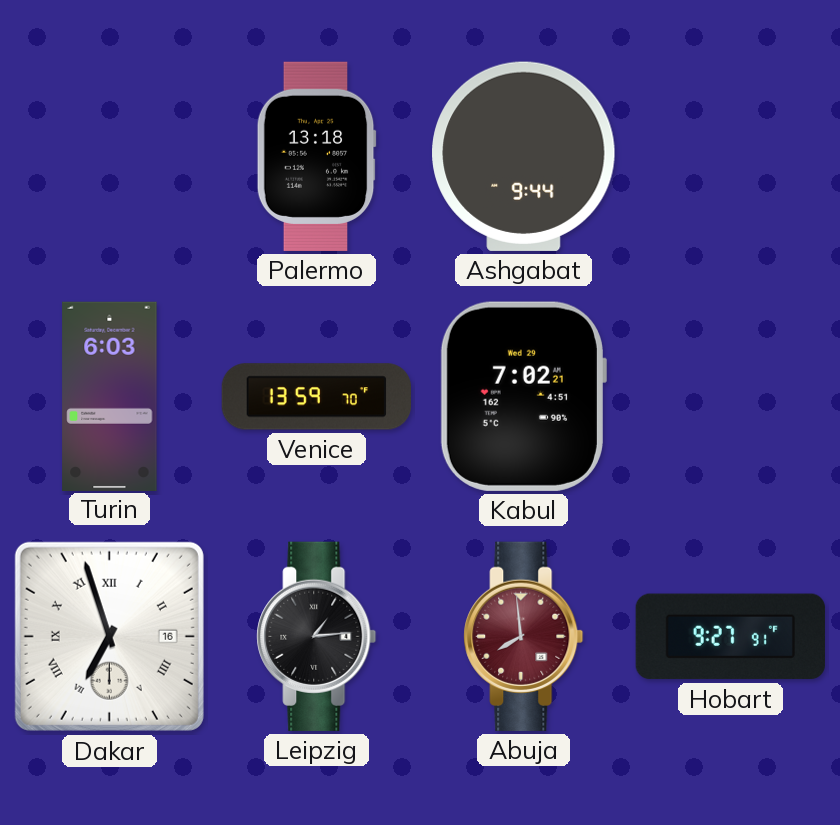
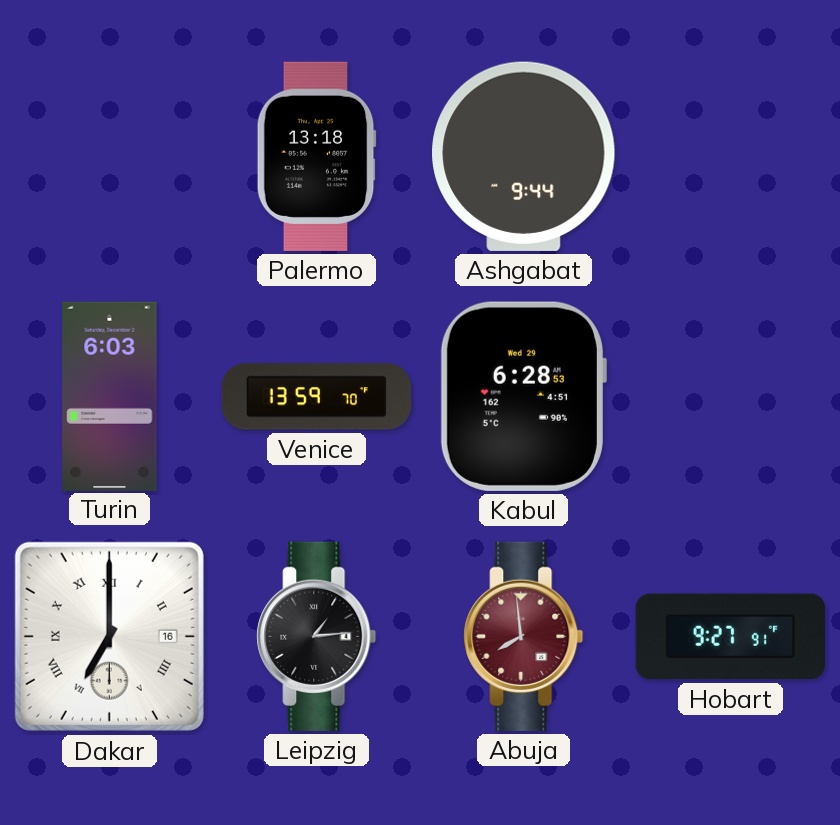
Kabul: 7:02 -> 6:28
Dakar: 6:57 -> 7:00
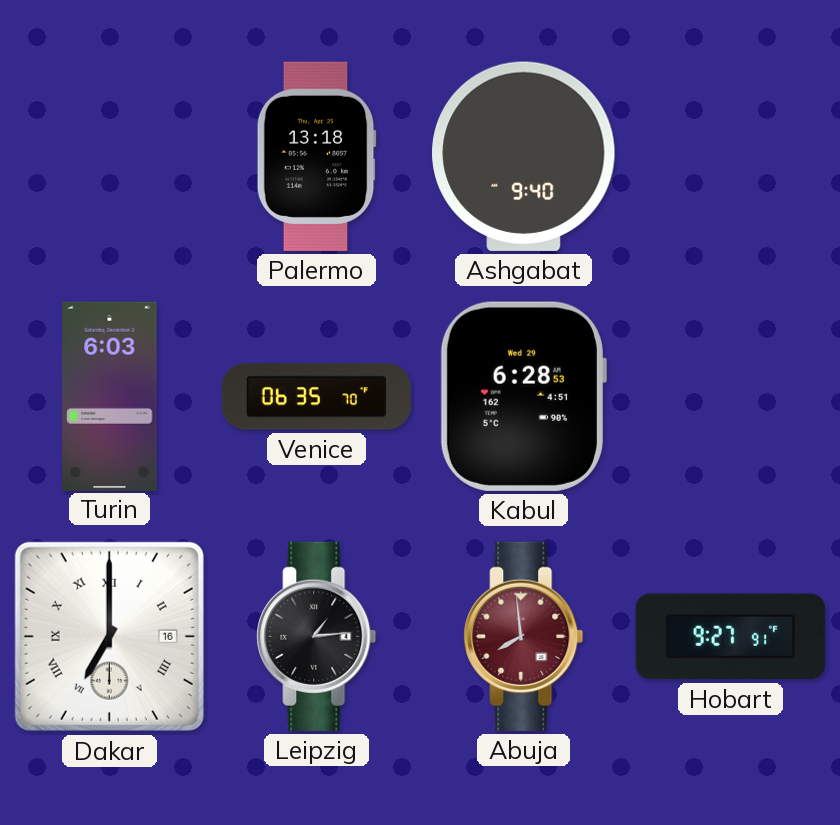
Ashgabat: 9:44 -> 9:40
Venice: 13:59 -> 06:35
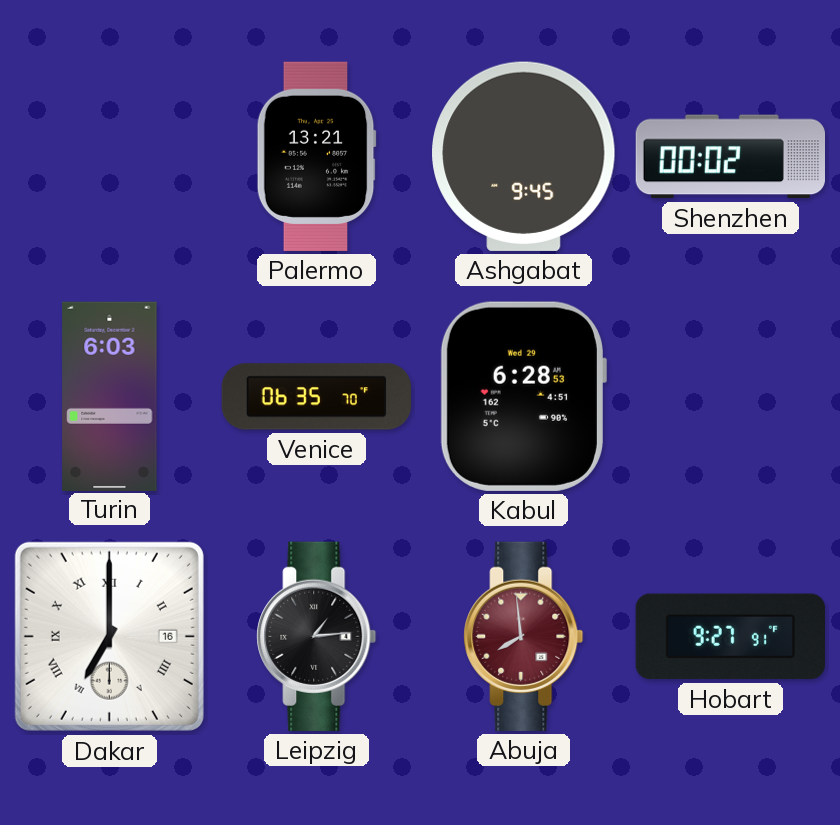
Palermo: 13:18 -> 13:21
Ashgabat: 9:40 -> 9:45
Shenzhen: none -> 00:02
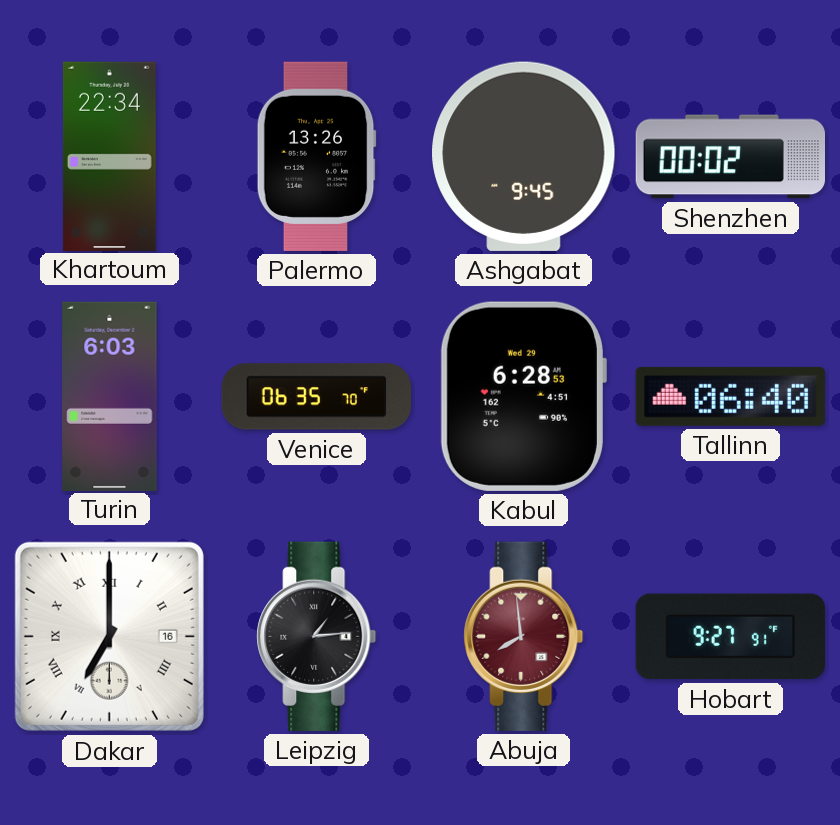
Khartoum: none -> 22:34
Palermo: 13:21 -> 13:26
Tallinn: none -> 06:40
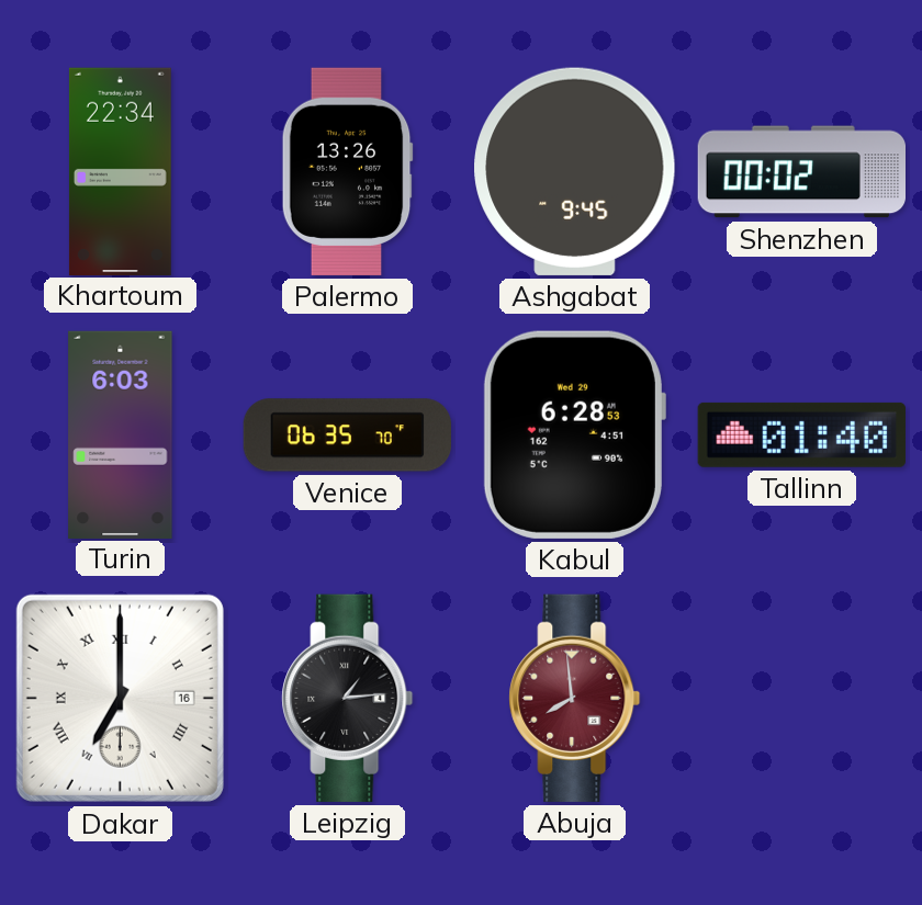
Tallinn: 06:40 -> 01:40
Hobart: 9:27 -> none
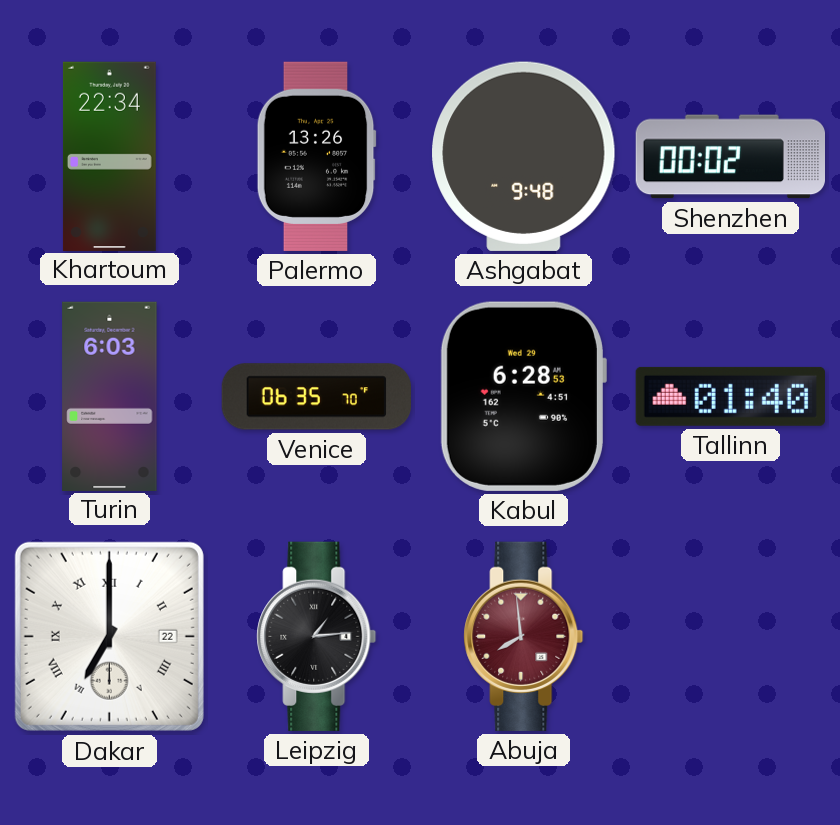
Ashgabat: 9:45 -> 9:48
Dakar date: 16 -> 22
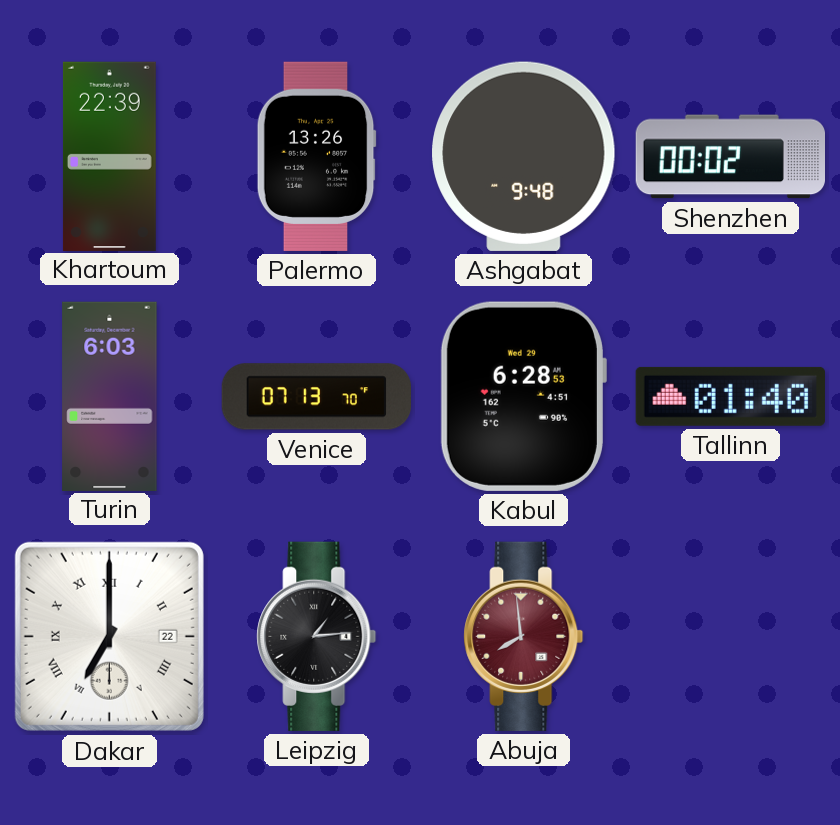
Khartoum: 22:34 -> 22:39
Venice: 06:35 -> 07:13
